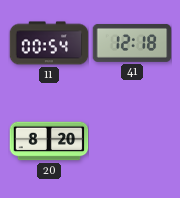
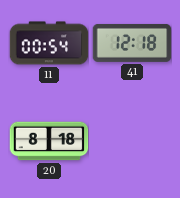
20: 8:20 -> 8:18
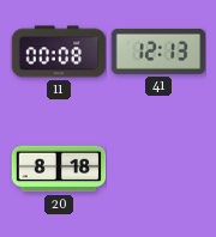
11: 00:54 -> 00:08
41: 12:18 -> 12:13
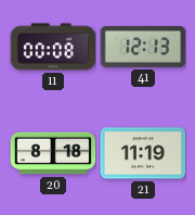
21: none -> 11:19
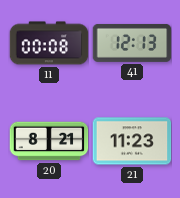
20: 8:18 -> 8:21
21: 11:19 -> 11:23
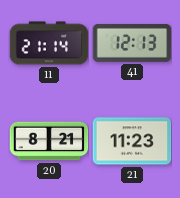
11: 00:08 -> 21:14
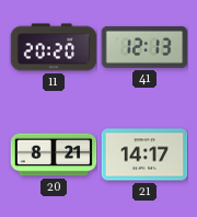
11: 21:14 -> 20:20
21: 11:23 -> 14:17
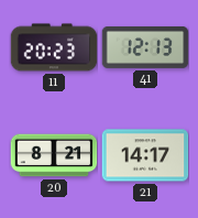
11: 20:20 -> 20:23
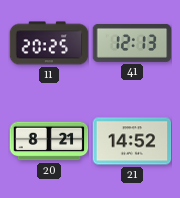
11: 20:23 -> 20:25
21: 14:17 -> 14:52
